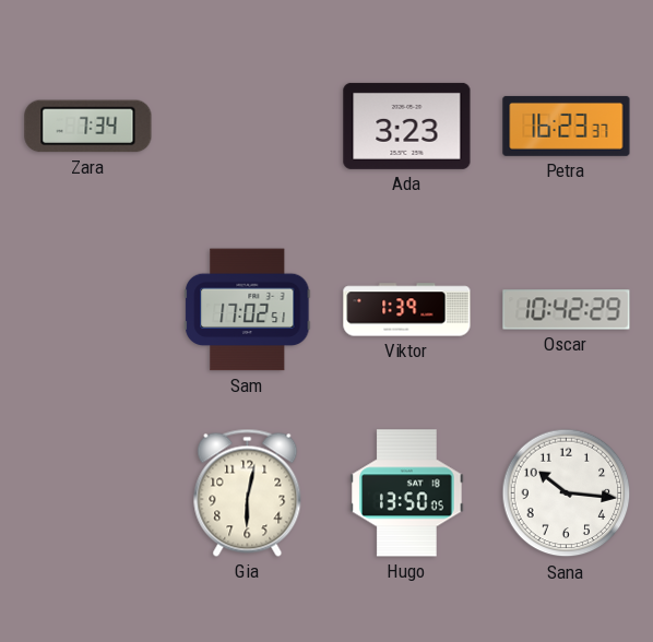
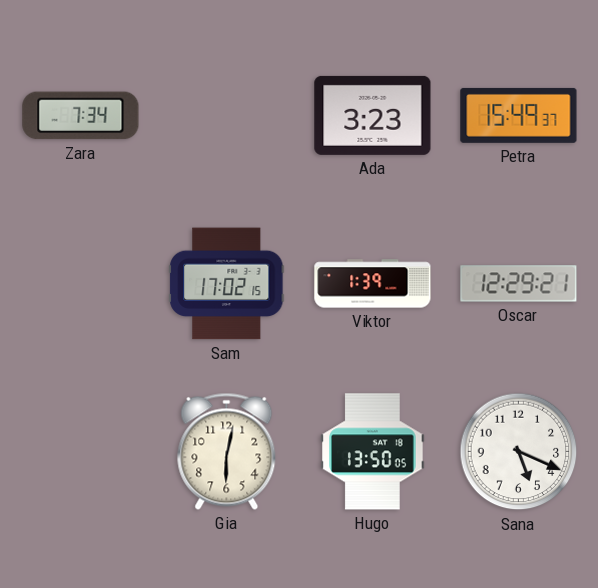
Petra: 16:23 -> 15:49
Sam: 17:02:51 -> 17:02:15
Oscar: 10:42 -> 12:29
Sana: 10:16 -> 5:19
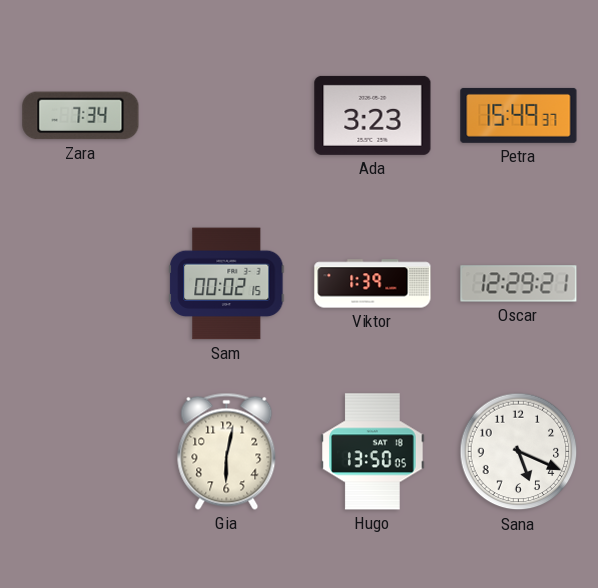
Sam: 17:02 -> 00:02
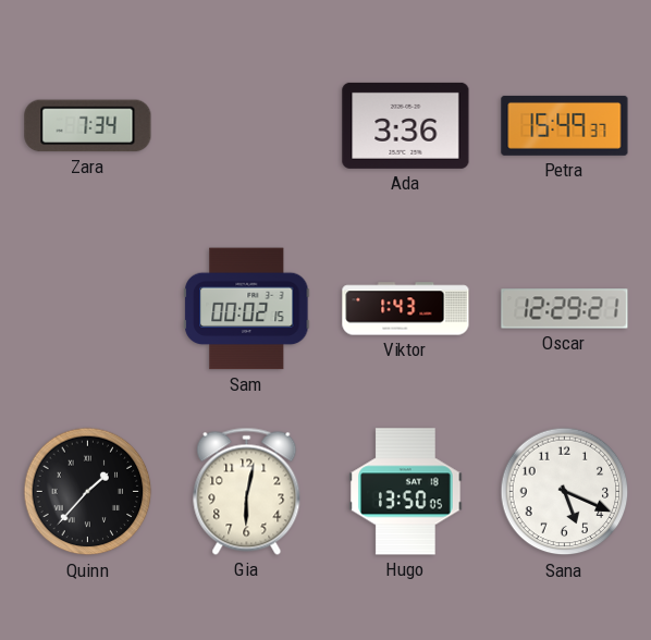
Ada: 3:23 -> 3:36
Viktor: 1:39 -> 1:43
Quinn: none -> 1:37
